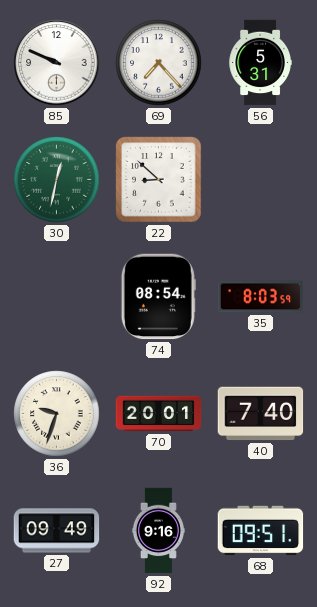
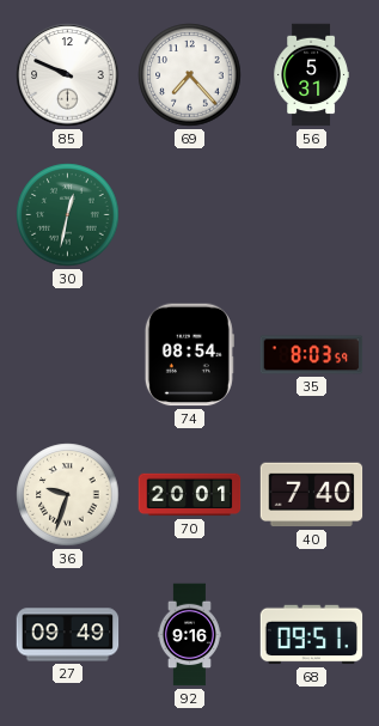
22: 8:52 -> none
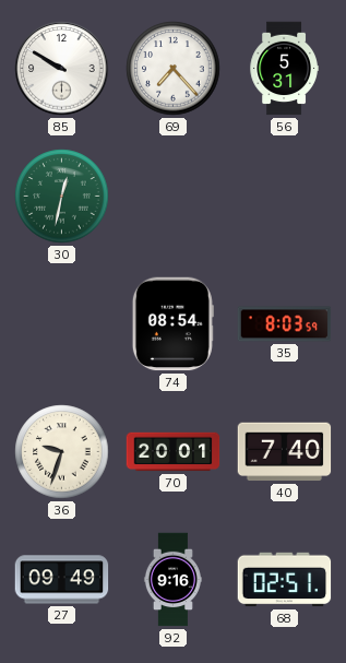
85: 9:49 -> 9:50
68: 09:51 -> 02:51
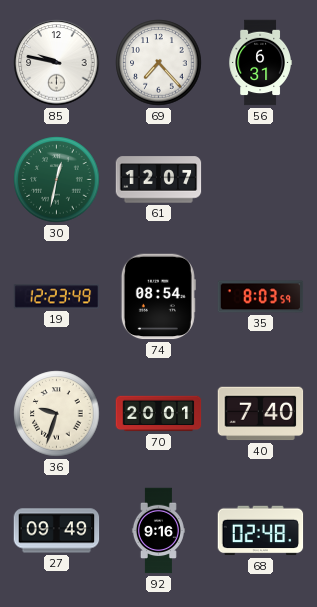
85: 9:50 -> 9:47
56: 5:31 -> 6:31
61: none -> 12:07
19: none -> 12:23
68: 02:51 -> 02:48
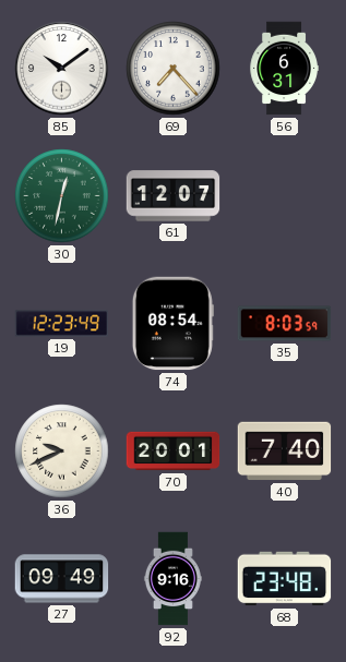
85: 9:47 -> 10:09
36: 9:33 -> 9:41
68: 02:48 -> 23:48
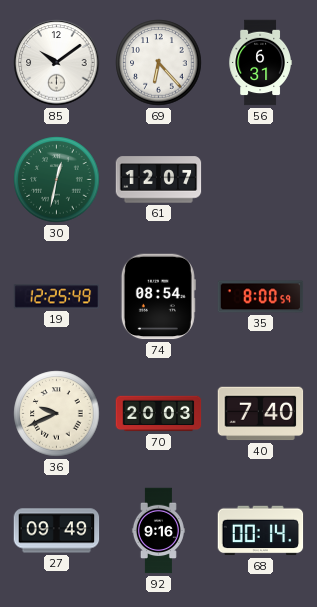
69: 7:23 -> 6:23
19: 12:23 -> 12:25
35: 8:03 -> 8:00
70: 20:01 -> 20:03
68: 23:48 -> 00:14
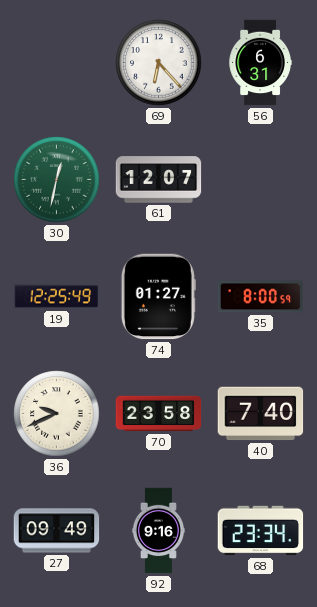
85: 10:09 -> none
74: 08:54 -> 01:27
70: 20:03 -> 23:58
68: 00:14 -> 23:34
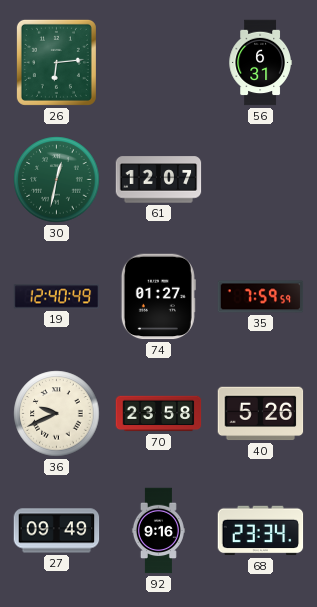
26: none -> 6:14
69: 6:23 -> none
19: 12:25 -> 12:40
35: 8:00 -> 7:59
40: 7:40 -> 5:26
